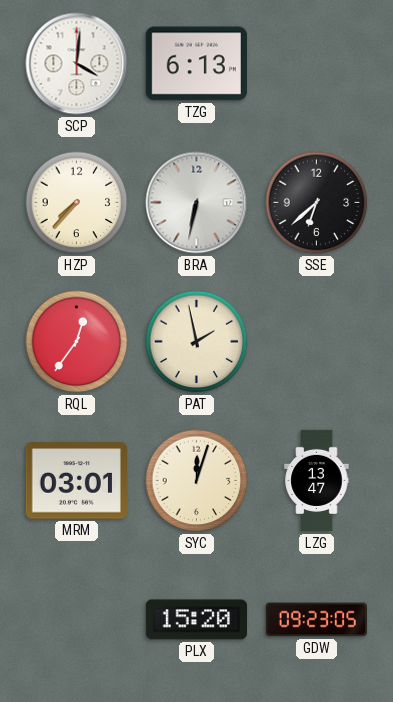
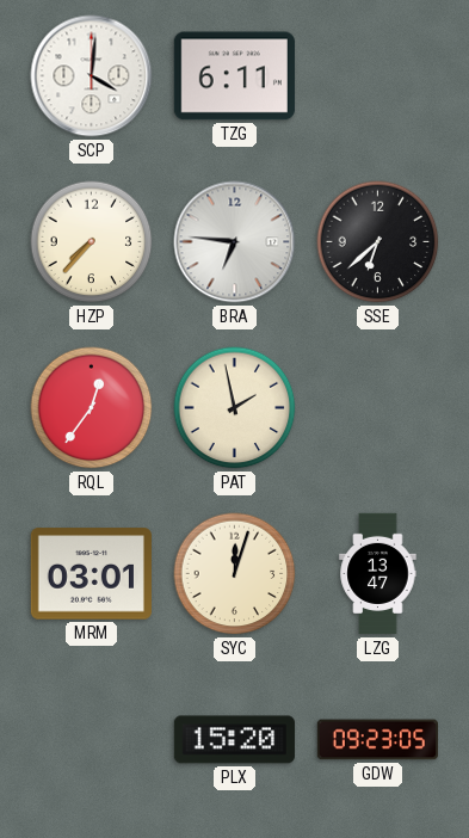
TZG: 6:13 -> 6:11
BRA: 6:32 -> 6:46
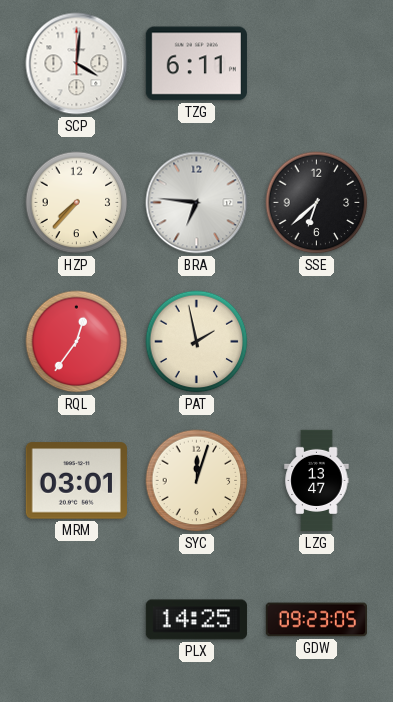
PLX: 15:20 -> 14:25
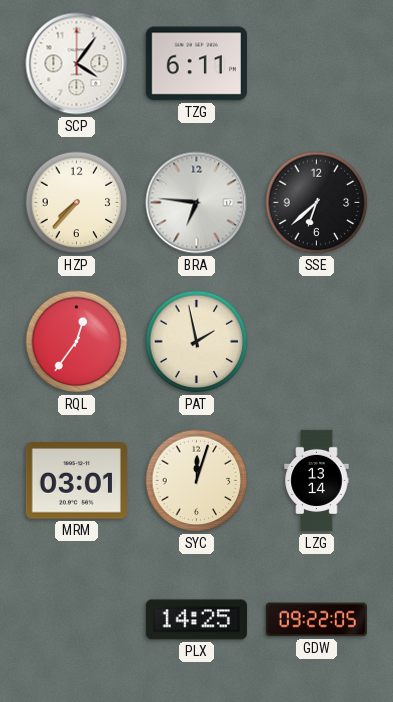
SCP: 4:01 -> 4:06
LZG: 13:47 -> 13:14
GDW: 09:23 -> 09:22
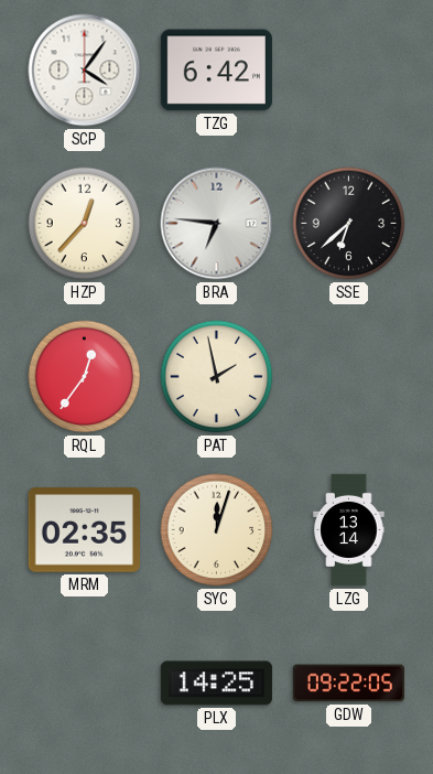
TZG: 6:11 -> 6:42
HZP: 7:37 -> 12:37
MRM: 03:01 -> 02:35
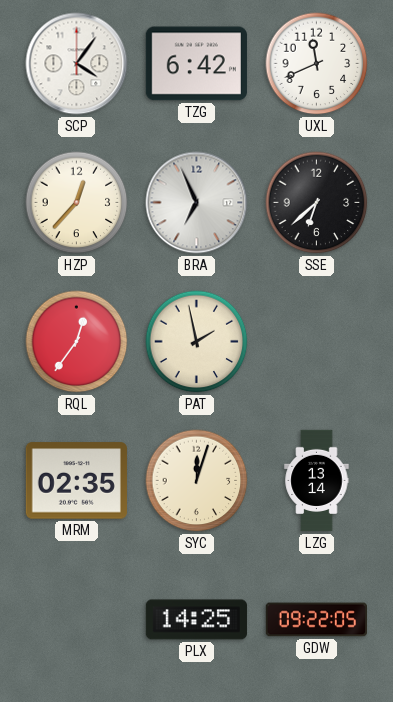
UXL: none -> 11:41
BRA: 6:46 -> 6:56
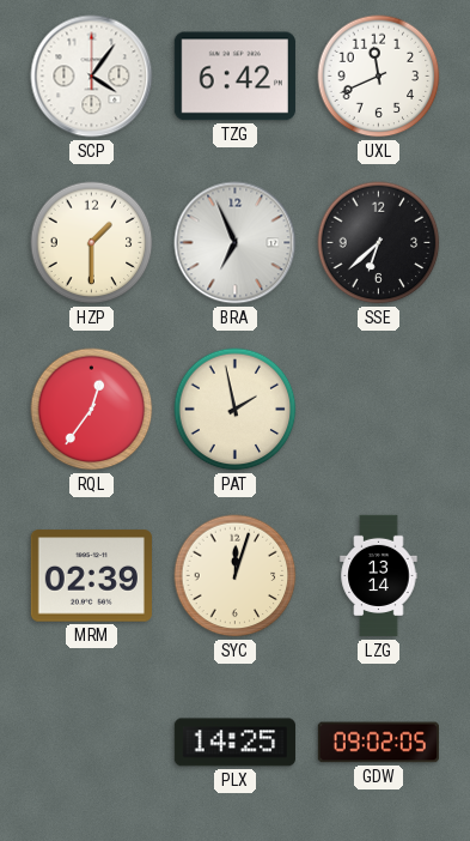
HZP: 12:37 -> 1:30
MRM: 02:35 -> 02:39
GDW: 09:22 -> 09:02
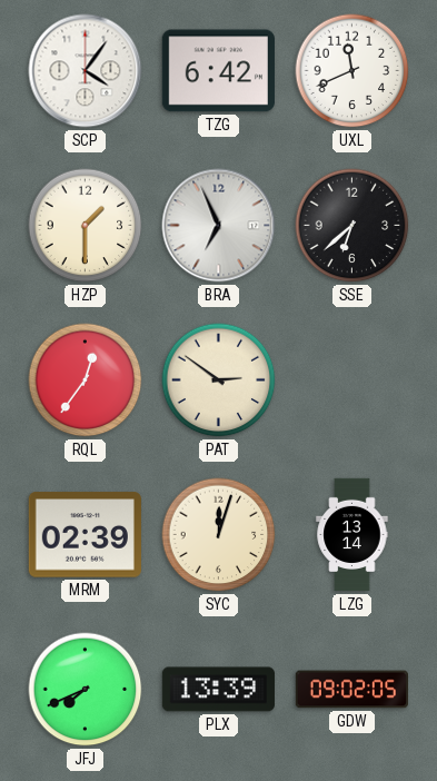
PAT: 1:58 -> 2:51
JFJ: none -> 7:41
PLX: 14:25 -> 13:39
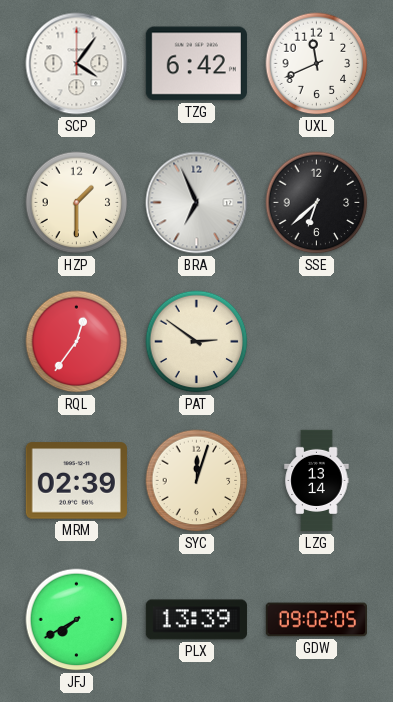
JFJ: 7:41 -> 7:40
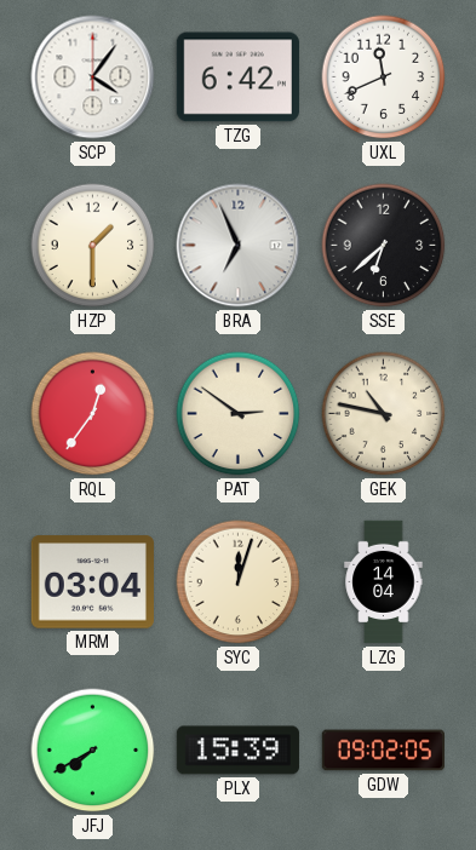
GEK: none -> 10:47
MRM: 02:39 -> 03:04
LZG: 13:14 -> 14:04
PLX: 13:39 -> 15:39
